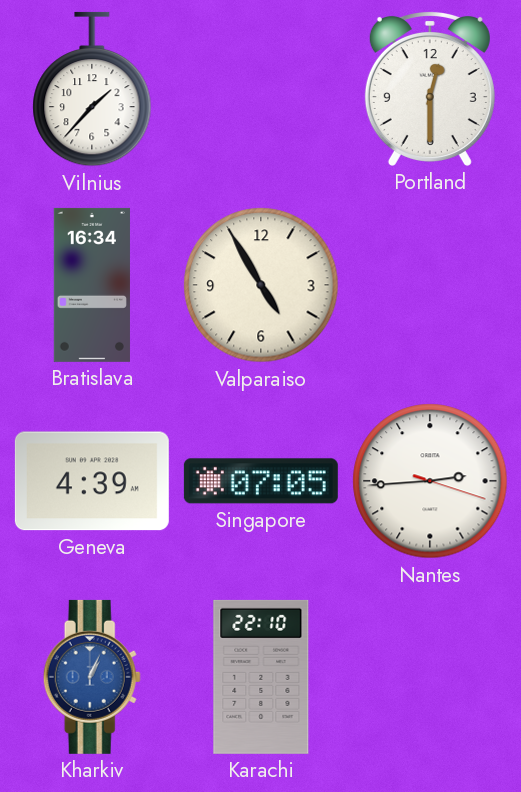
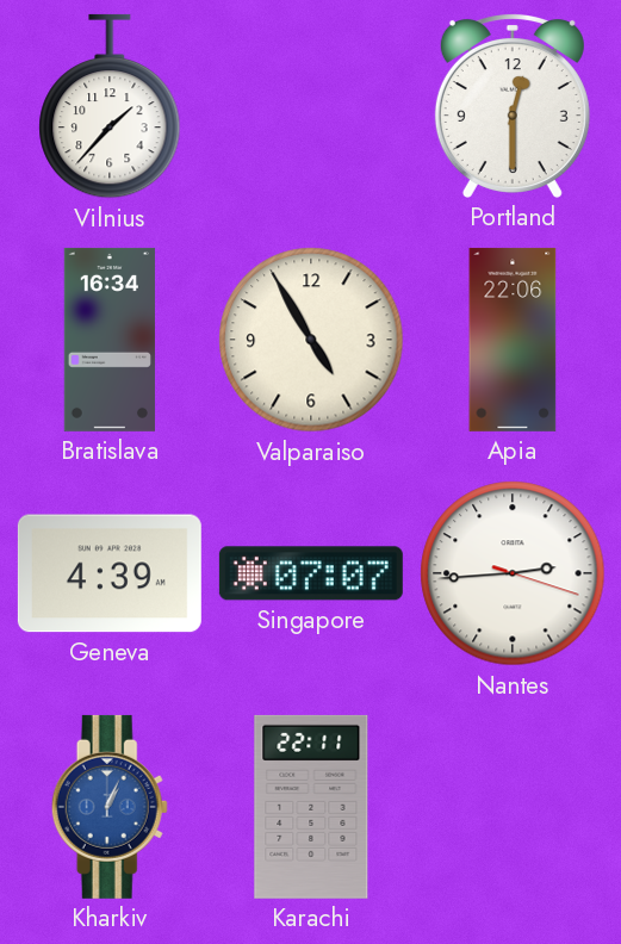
Apia: none -> 22:06
Singapore: 07:05 -> 07:07
Karachi: 22:10 -> 22:11
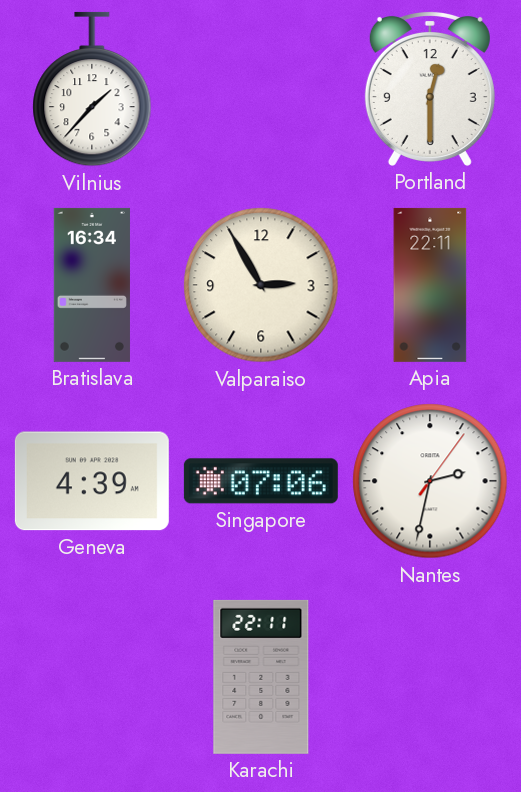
Valparaiso: 4:55 -> 2:55
Apia: 22:06 -> 22:11
Singapore: 07:07 -> 07:06
Nantes: 2:44 -> 2:32
Kharkiv: 1:04 -> none
